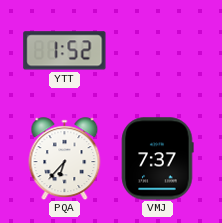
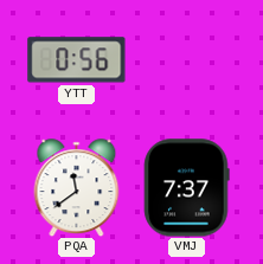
YTT: 1:52 -> 0:56
PQA: 6:37 -> 11:39
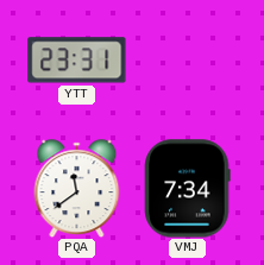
YTT: 0:56 -> 23:31
VMJ: 7:37 -> 7:34
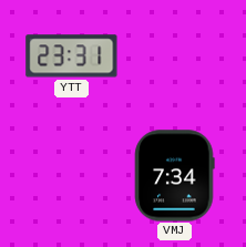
PQA: 11:39 -> none
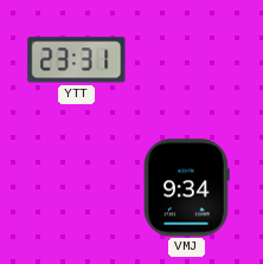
VMJ: 7:34 -> 9:34
